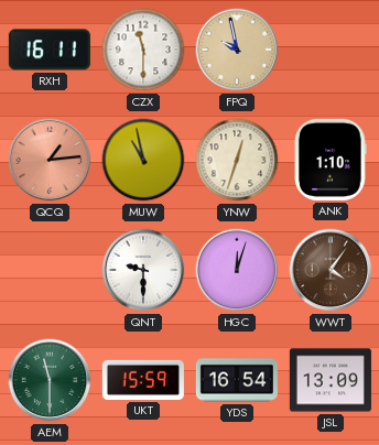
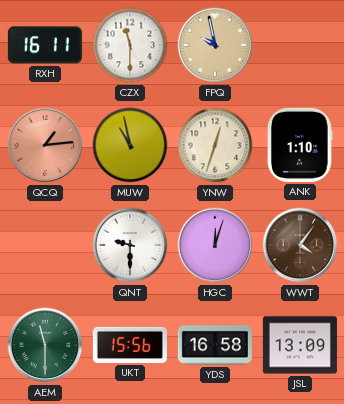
UKT: 15:59 -> 15:56
YDS: 16:54 -> 16:58
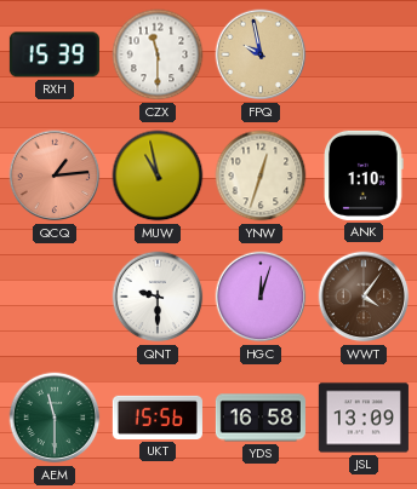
RXH: 16:11 -> 15:39
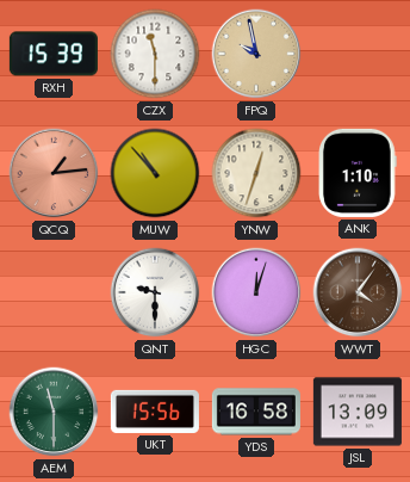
MUW: 10:58 -> 10:53
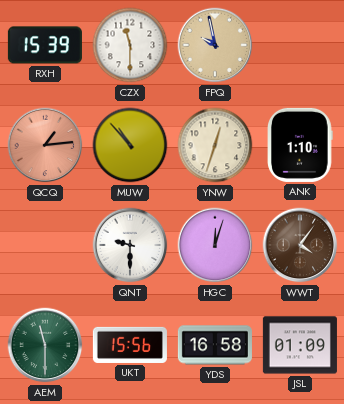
JSL: 13:09 -> 01:09
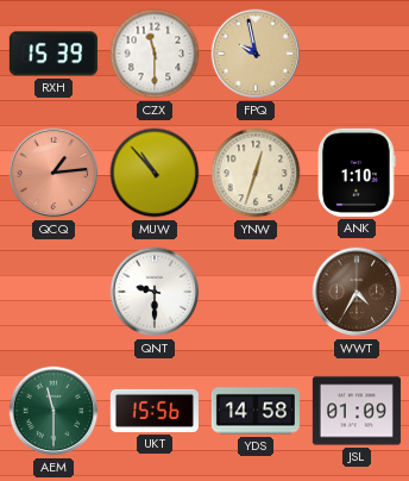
HGC: 12:03 -> none
WWT: 4:06 -> 4:35
YDS: 16:58 -> 14:58
